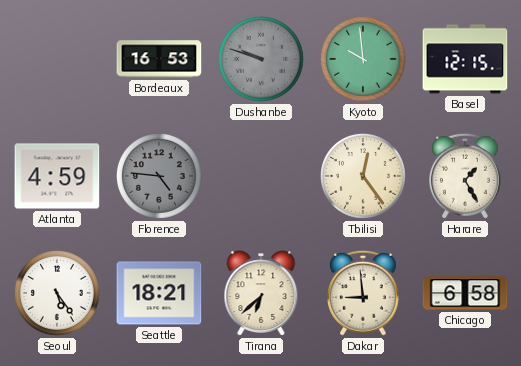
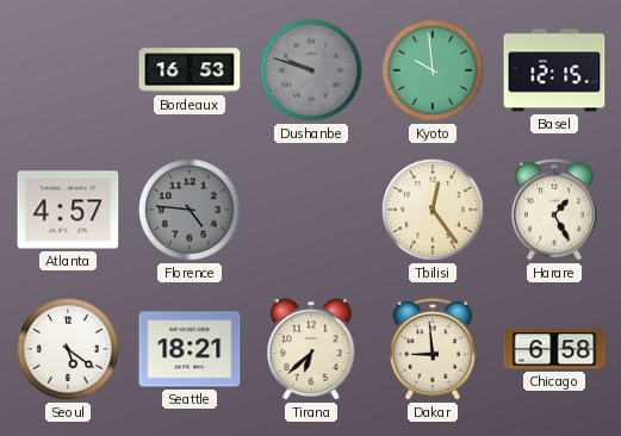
Atlanta: 4:59 -> 4:57
Seoul: 5:24 -> 5:21
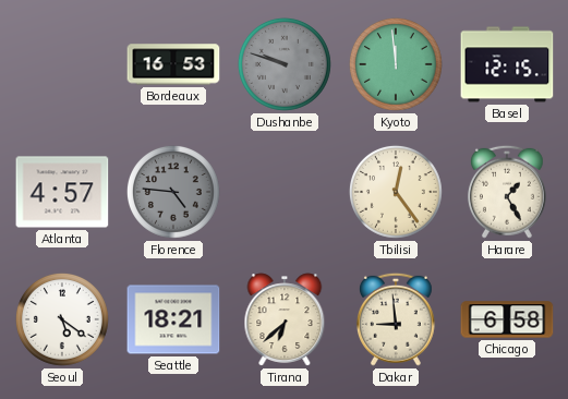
Kyoto: 9:59 -> 11:59
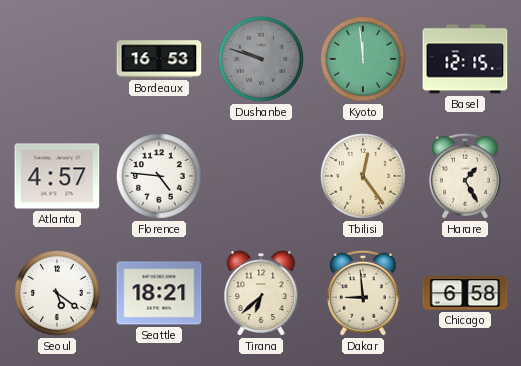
Florence dial: grey -> white
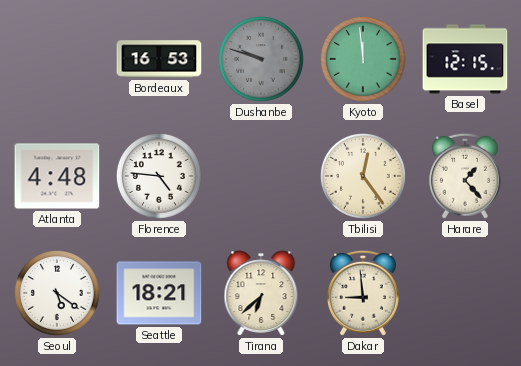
Atlanta: 4:57 -> 4:48
Harare: 1:25 -> 1:23
Chicago: 6:58 -> none
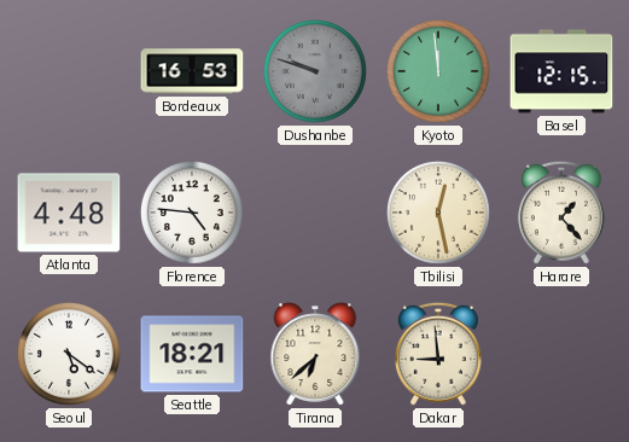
Tbilisi: 12:24 -> 12:28
